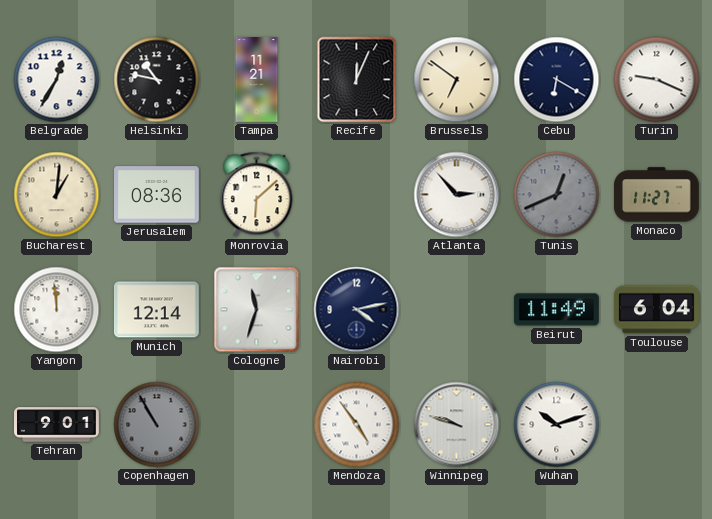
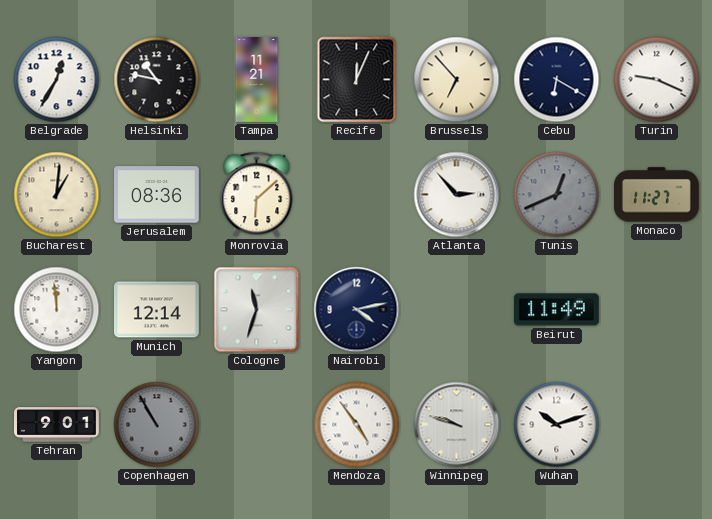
Brussels: 6:51 -> 6:53
Toulouse: 6:04 -> none
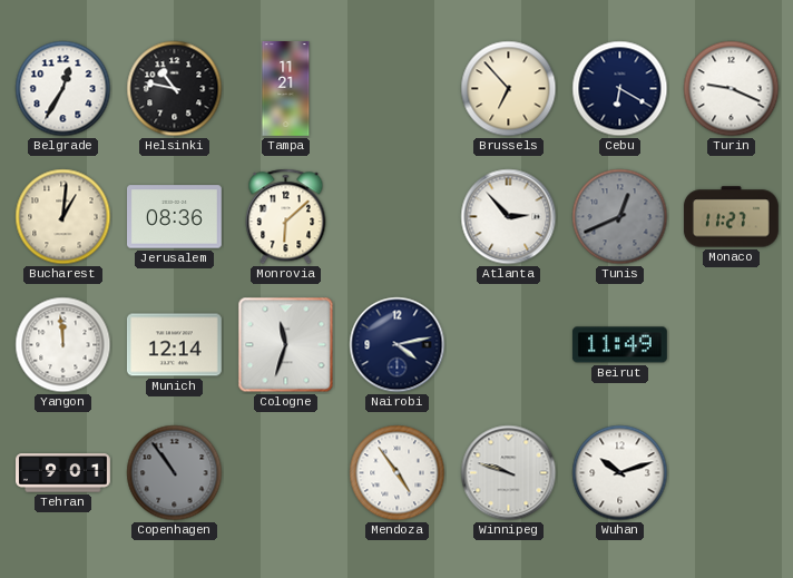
Recife: 12:04 -> none
Copenhagen: 10:55 -> 10:54
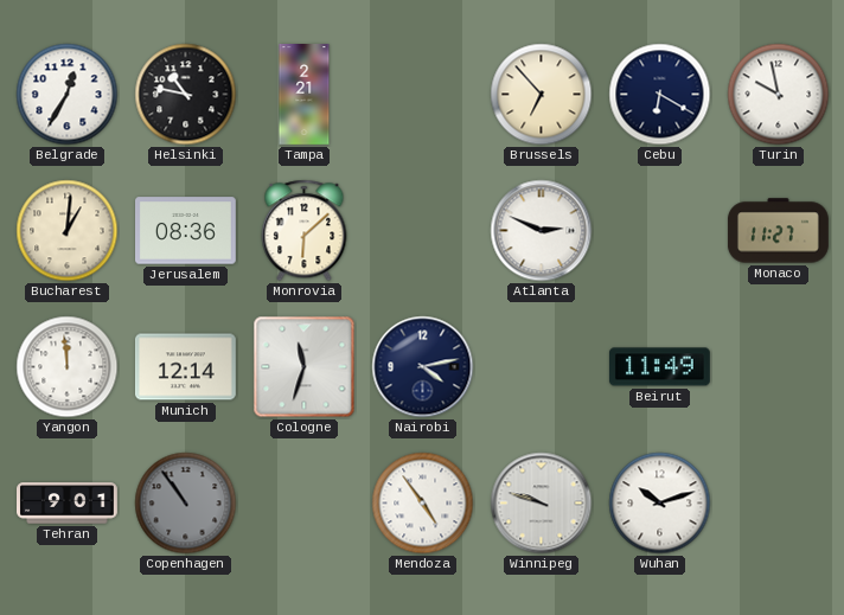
Tampa: 11:21 -> 2:21
Turin: 9:19 -> 9:58
Atlanta: 2:53 -> 2:49
Tunis: 12:41 -> none
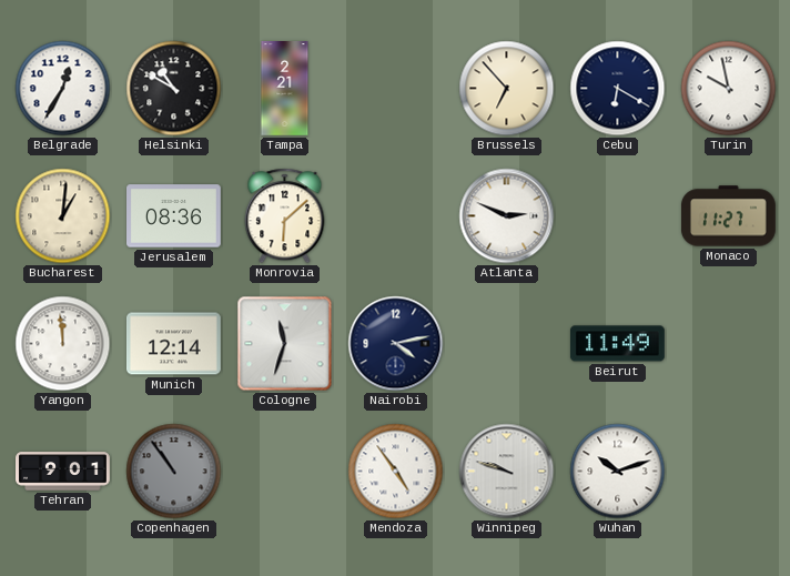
Helsinki: 10:47 -> 10:50
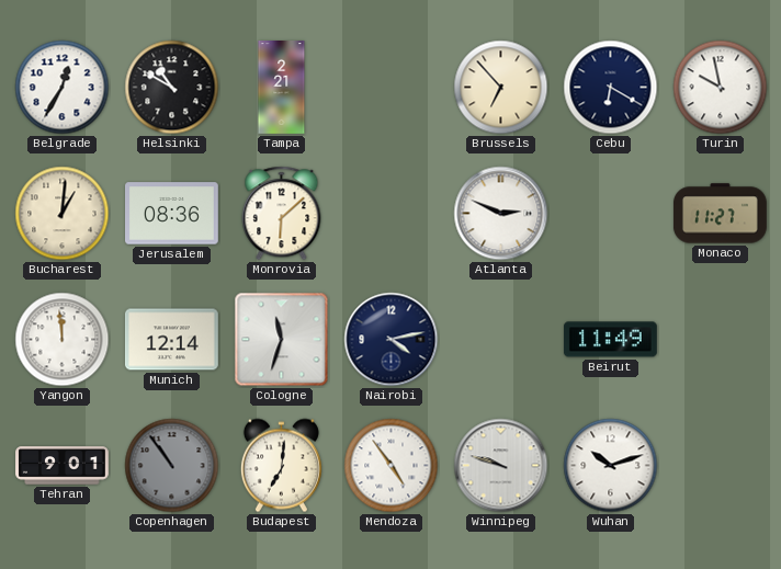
Budapest: none -> 7:01
